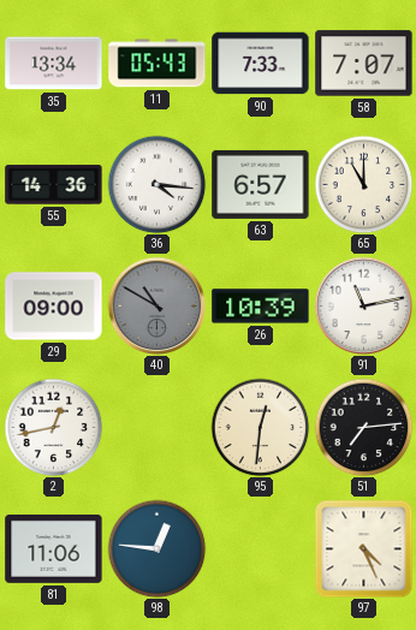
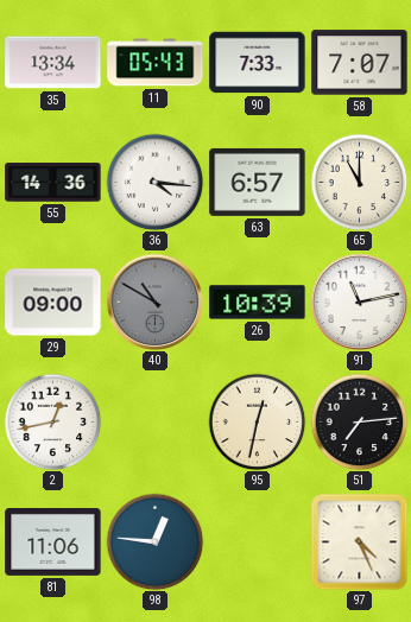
95: 12:31 -> 12:32
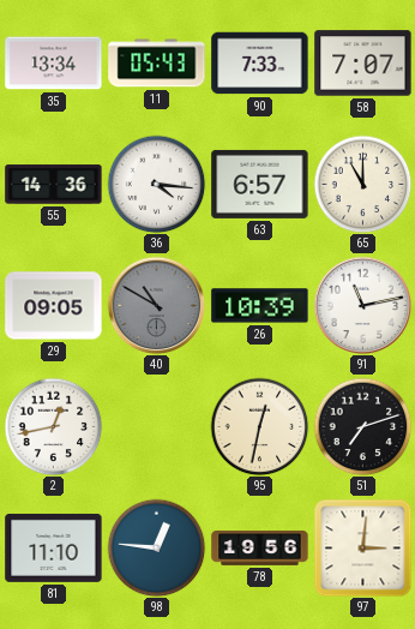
29: 09:00 -> 09:05
51: 7:14 -> 7:12
81: 11:06 -> 11:10
78: none -> 19:56
97: 4:26 -> 3:01
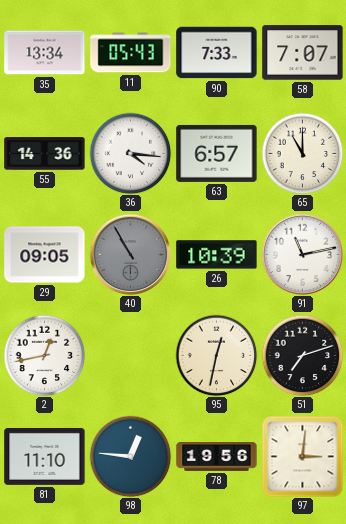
40: 10:50 -> 10:55
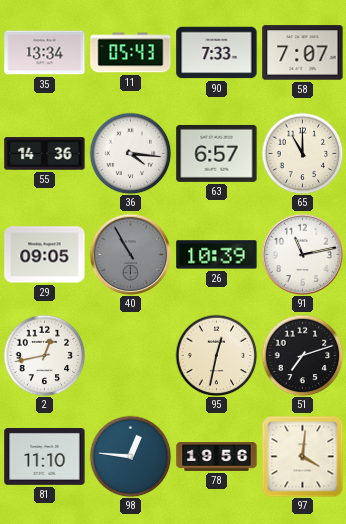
97: 3:01 -> 4:01
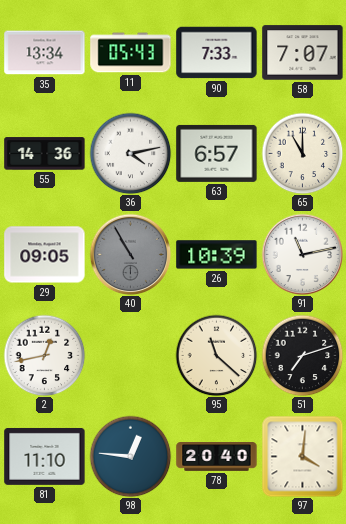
36: 4:16 -> 4:13
95: 12:32 -> 11:22
78: 19:56 -> 20:40
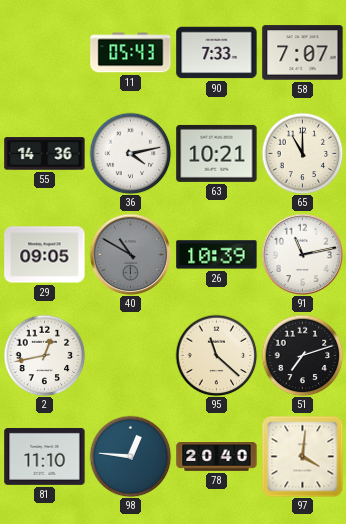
35: 13:34 -> none
63: 6:57 -> 10:21
40: 10:55 -> 10:50
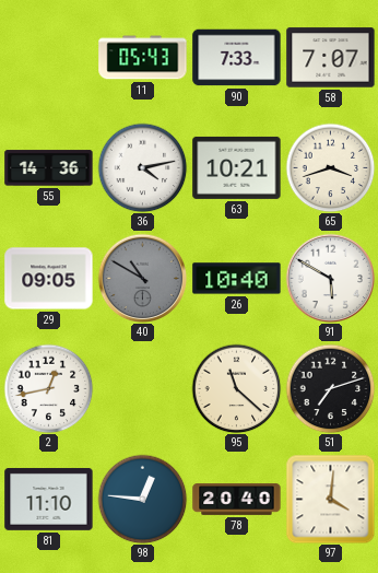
65: 11:00 -> 3:42
26: 10:39 -> 10:40
91: 11:13 -> 5:50
